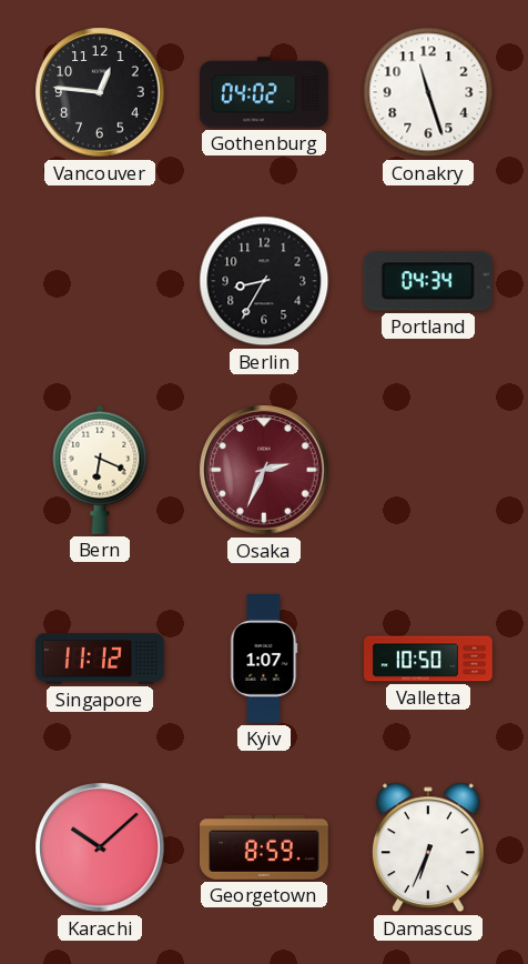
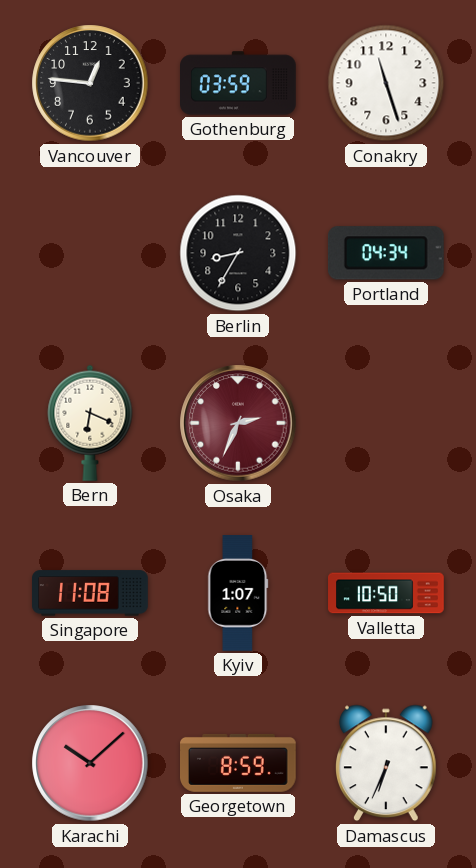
Gothenburg: 04:02 -> 03:59
Singapore: 11:12 -> 11:08
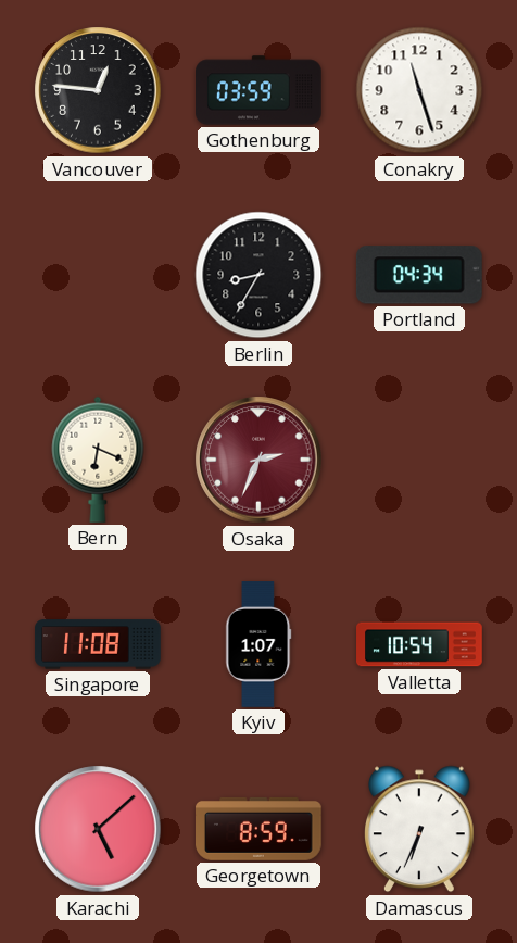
Valletta: 10:50 -> 10:54
Karachi: 10:08 -> 5:08
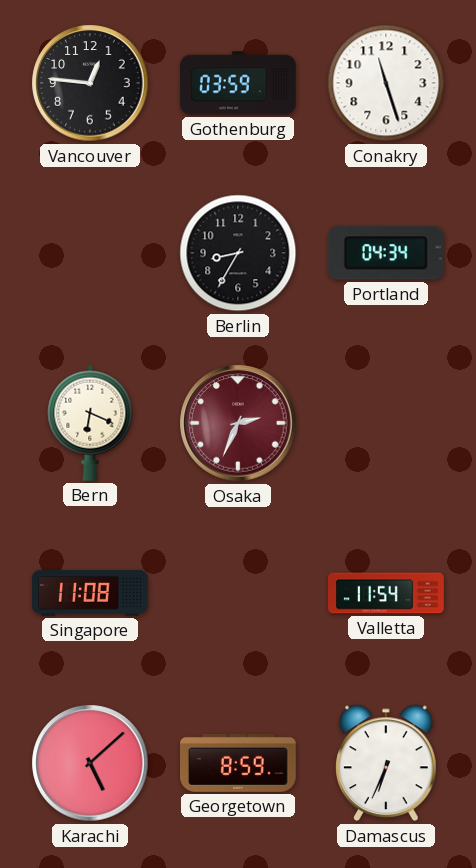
Kyiv: 1:07 -> none
Valletta: 10:54 -> 11:54
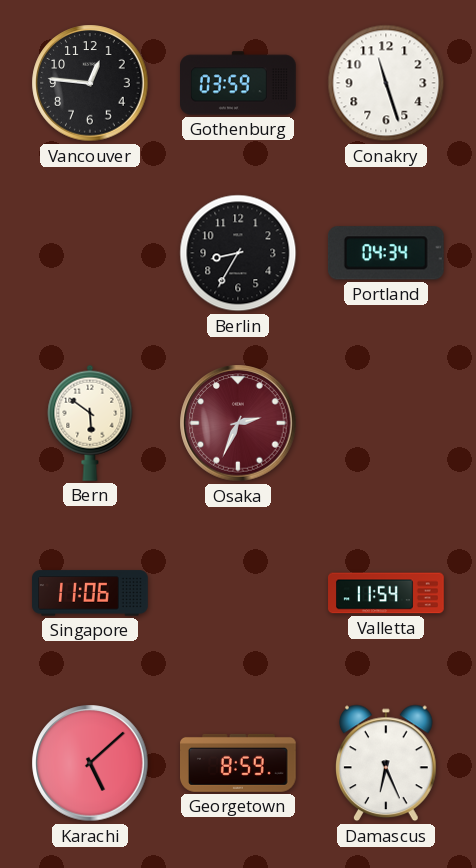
Bern: 6:19 -> 5:51
Singapore: 11:08 -> 11:06
Damascus: 6:34 -> 6:26
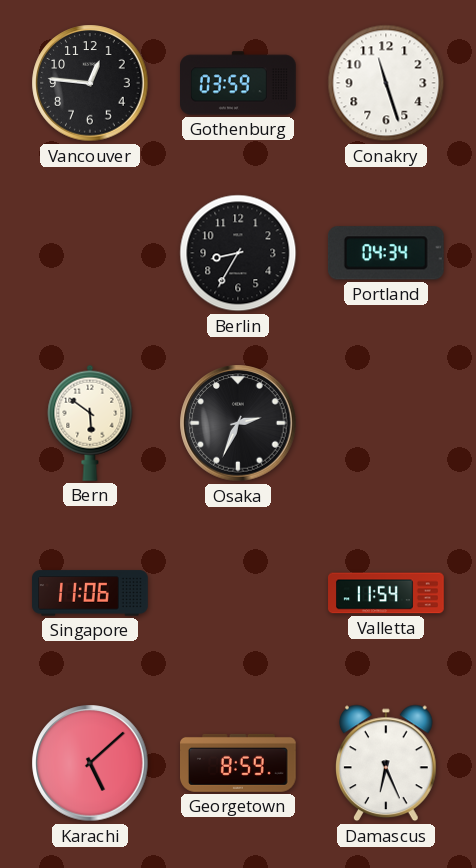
Osaka dial: burgundy -> black
